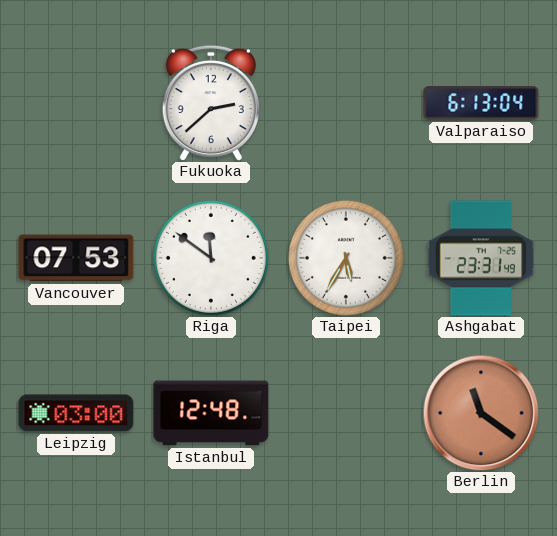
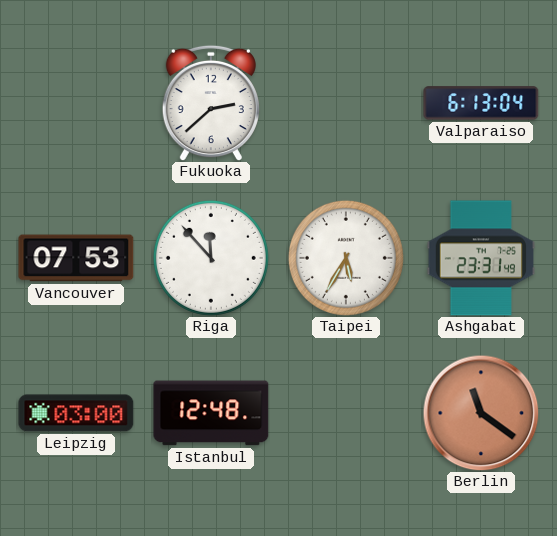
Riga: 11:51 -> 11:53
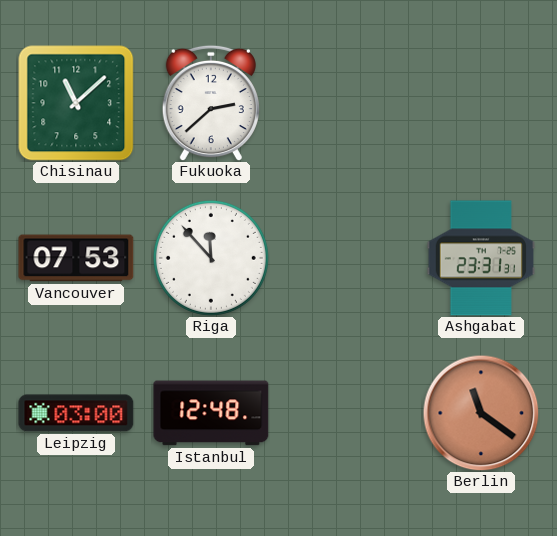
Chisinau: none -> 11:08
Valparaiso: 6:13 -> none
Taipei: 5:35 -> none
Ashgabat: 23:31:49 -> 23:31:31
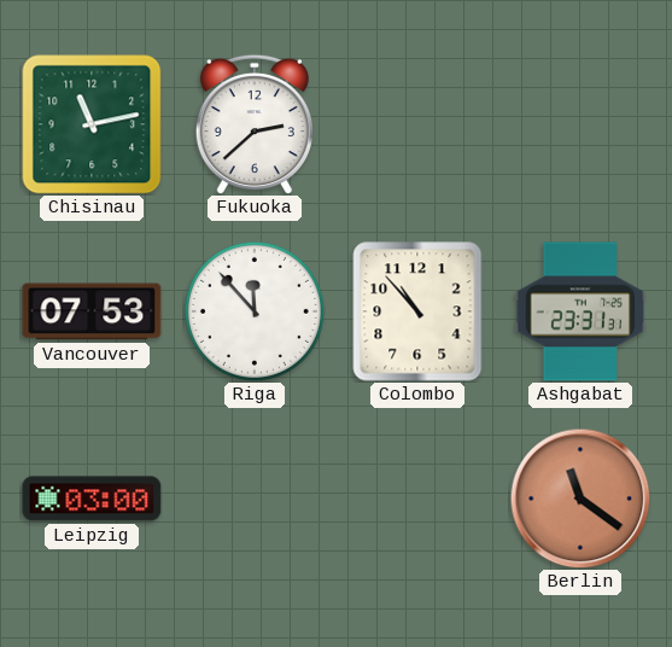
Chisinau: 11:08 -> 11:13
Colombo: none -> 10:53
Istanbul: 12:48 -> none
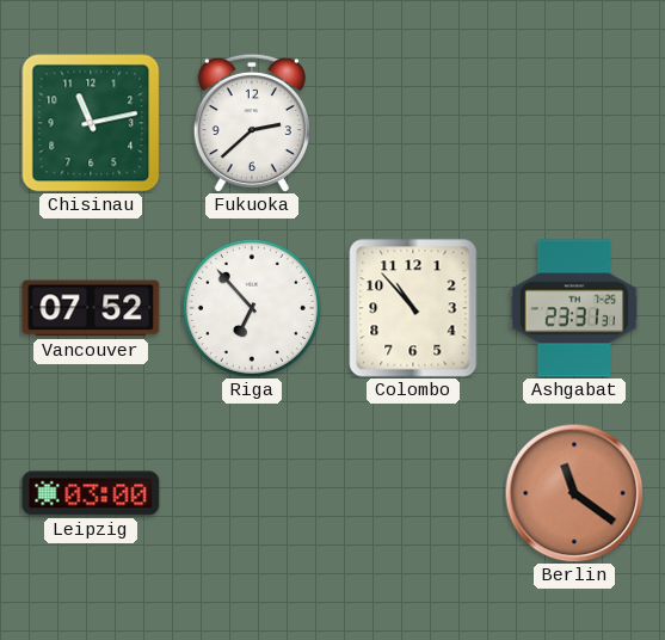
Vancouver: 07:53 -> 07:52
Riga: 11:53 -> 6:53
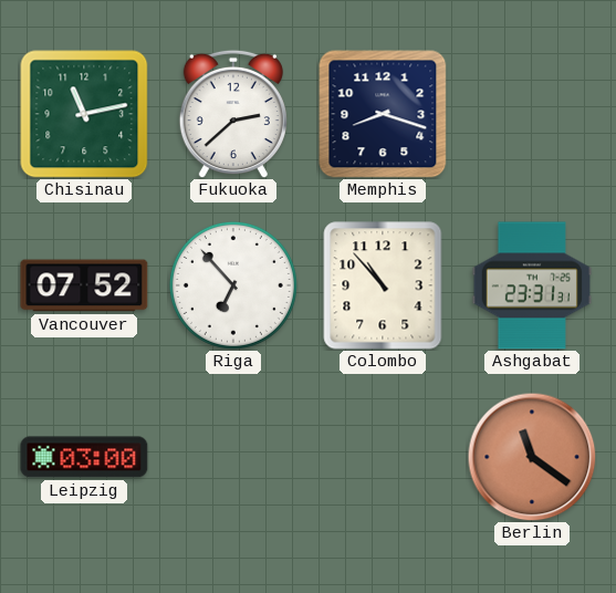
Memphis: none -> 8:18
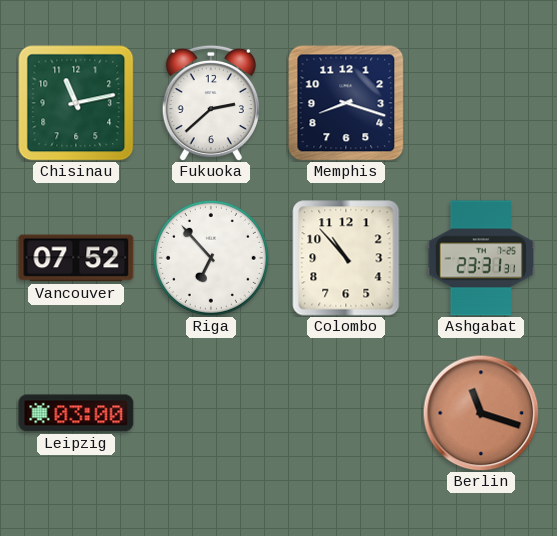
Berlin: 11:21 -> 11:18
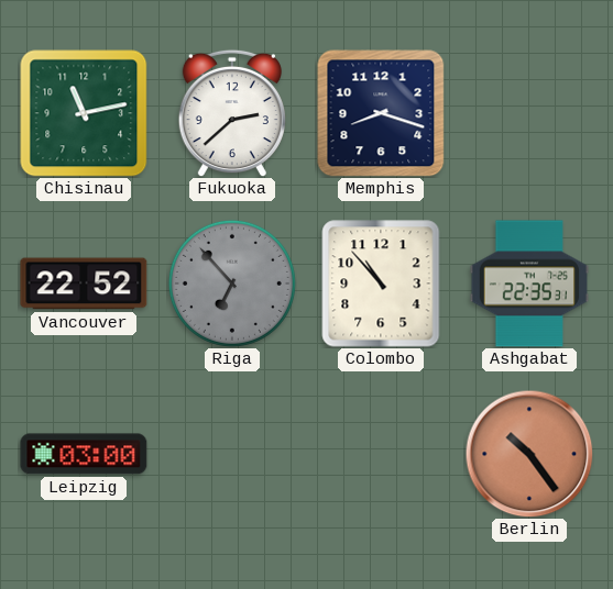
Vancouver: 07:52 -> 22:52
Riga dial: white -> grey
Ashgabat: 23:31 -> 22:35
Berlin: 11:18 -> 10:24
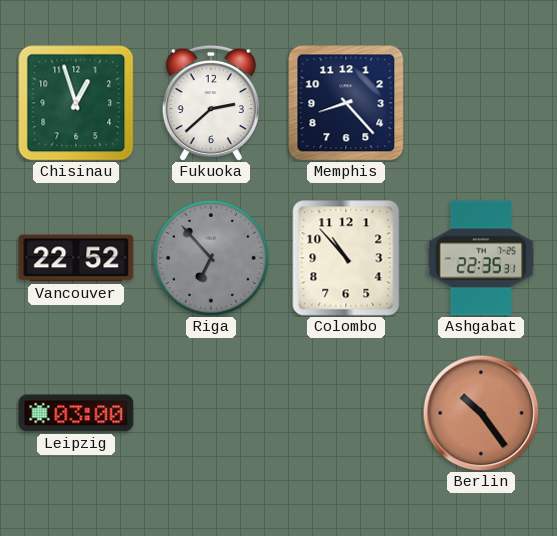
Chisinau: 11:13 -> 12:57
Memphis: 8:18 -> 8:23
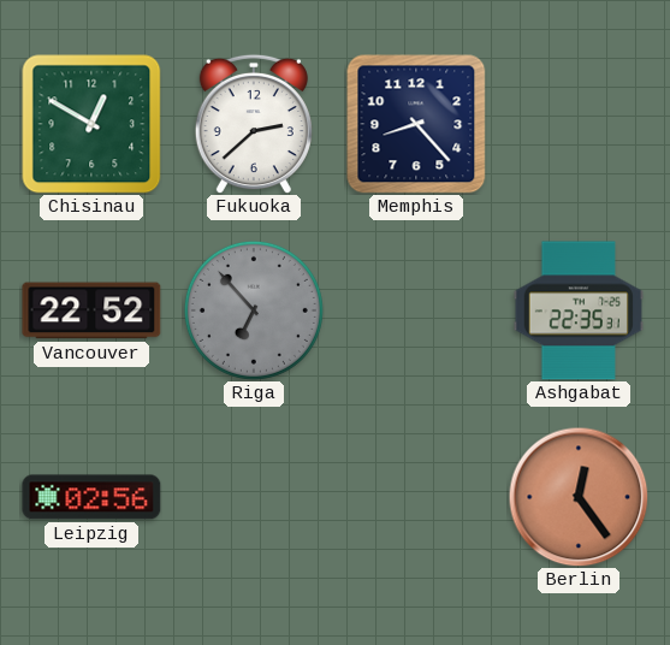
Chisinau: 12:57 -> 12:50
Colombo: 10:53 -> none
Leipzig: 03:00 -> 02:56
Berlin: 10:24 -> 12:24
